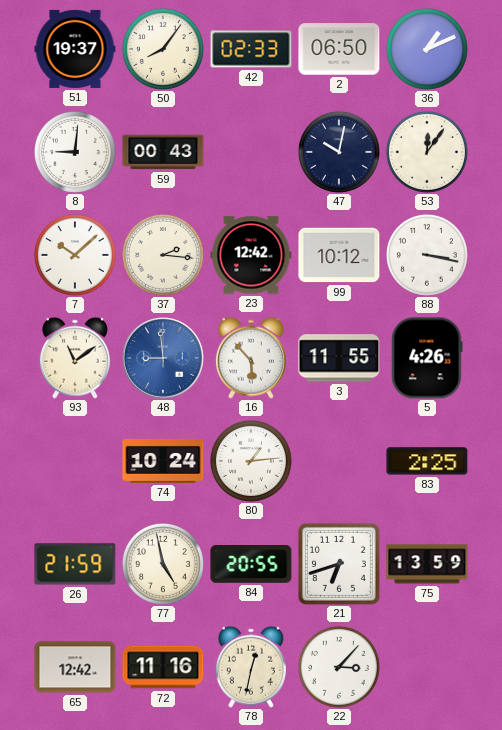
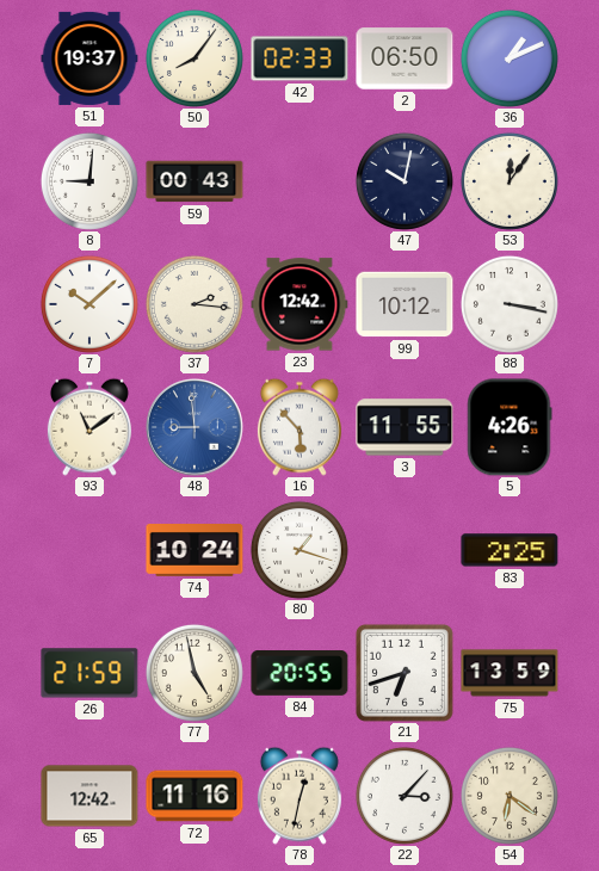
80: 1:14 -> 1:18
54: none -> 6:21
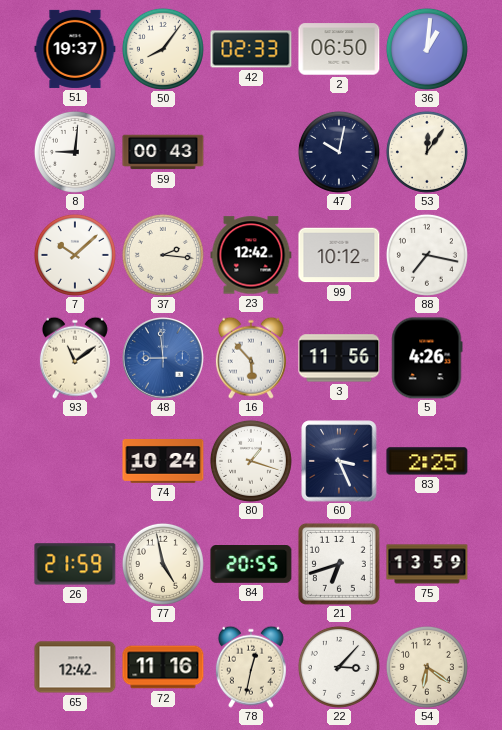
36: 1:11 -> 1:01
88: 3:17 -> 7:17
3: 11:55 -> 11:56
60: none -> 3:26
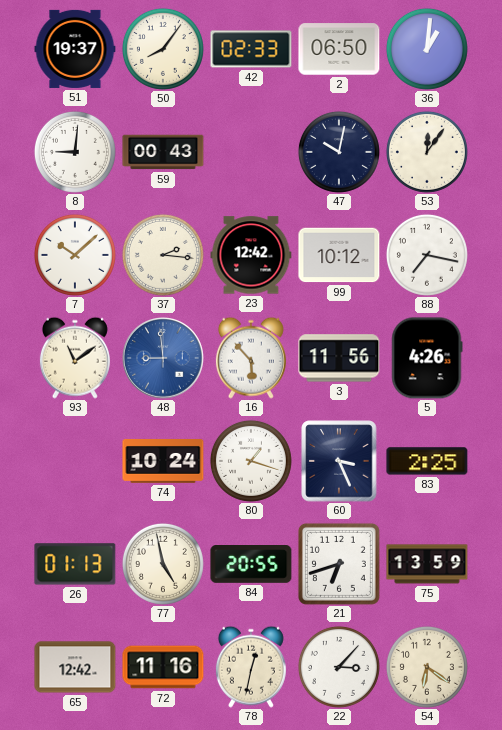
26: 21:59 -> 01:13
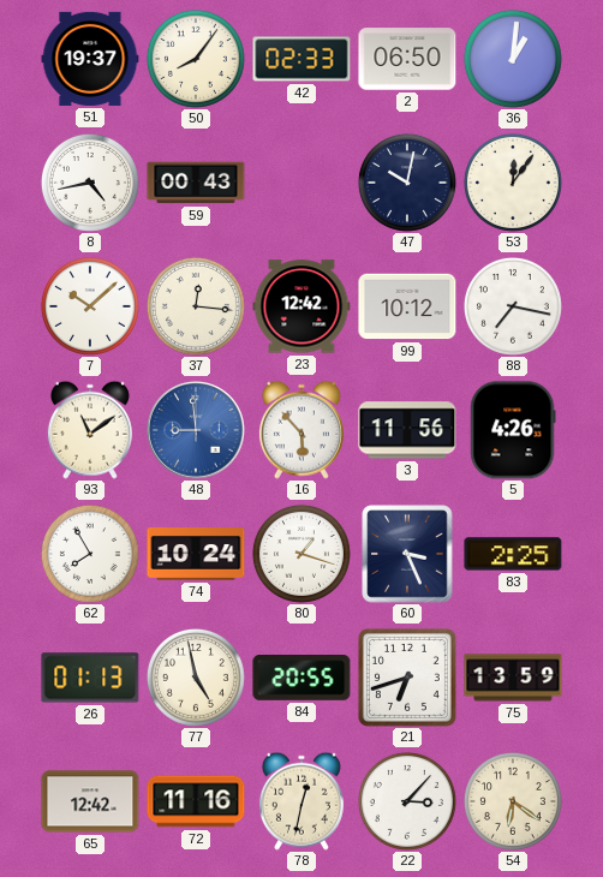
8: 9:01 -> 4:43
37: 2:16 -> 12:16
62: none -> 7:55
